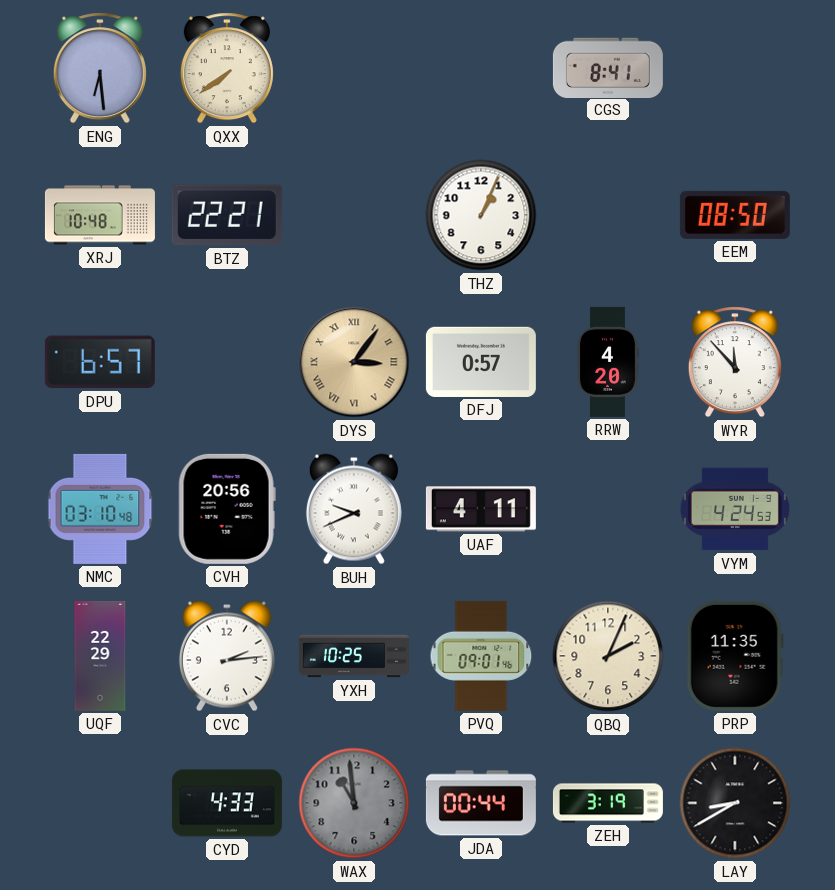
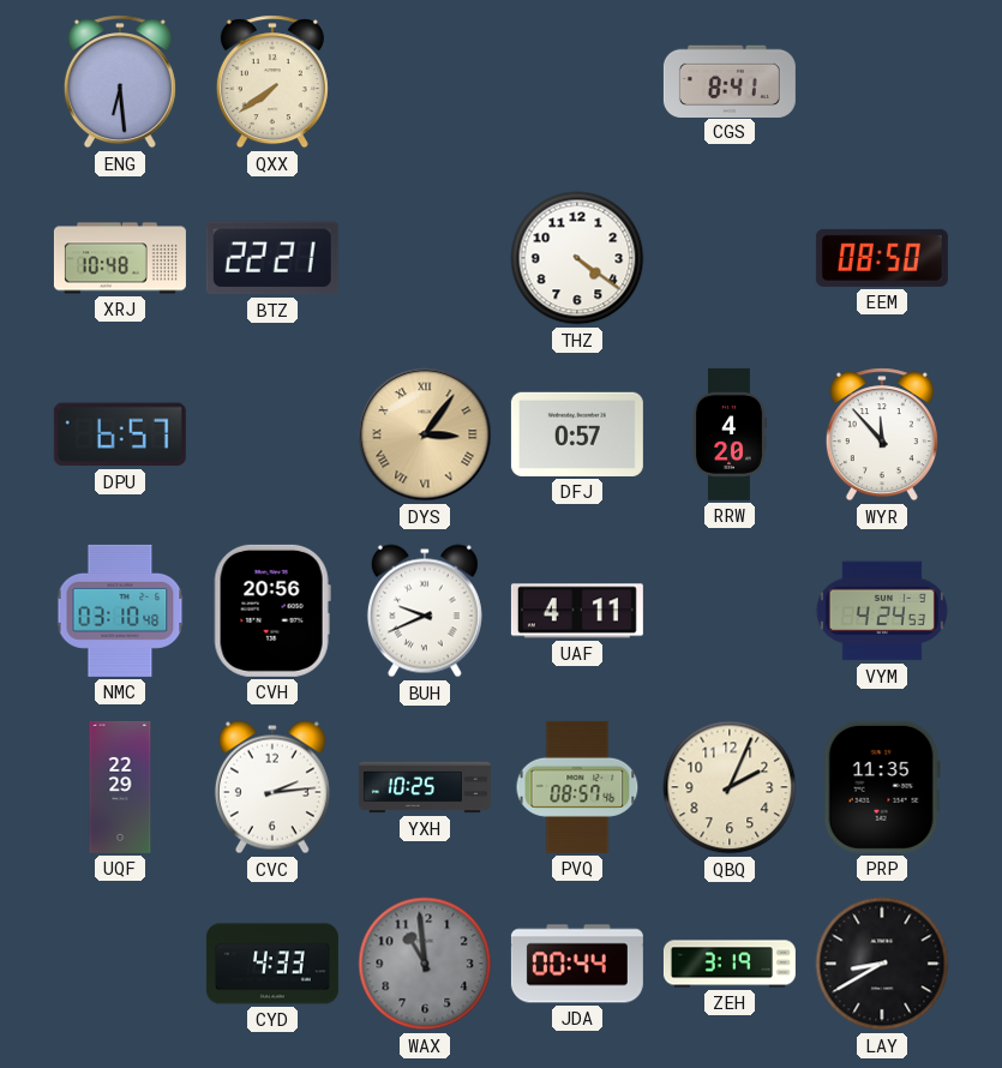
THZ: 1:04 -> 4:21
PVQ: 09:01 -> 08:57
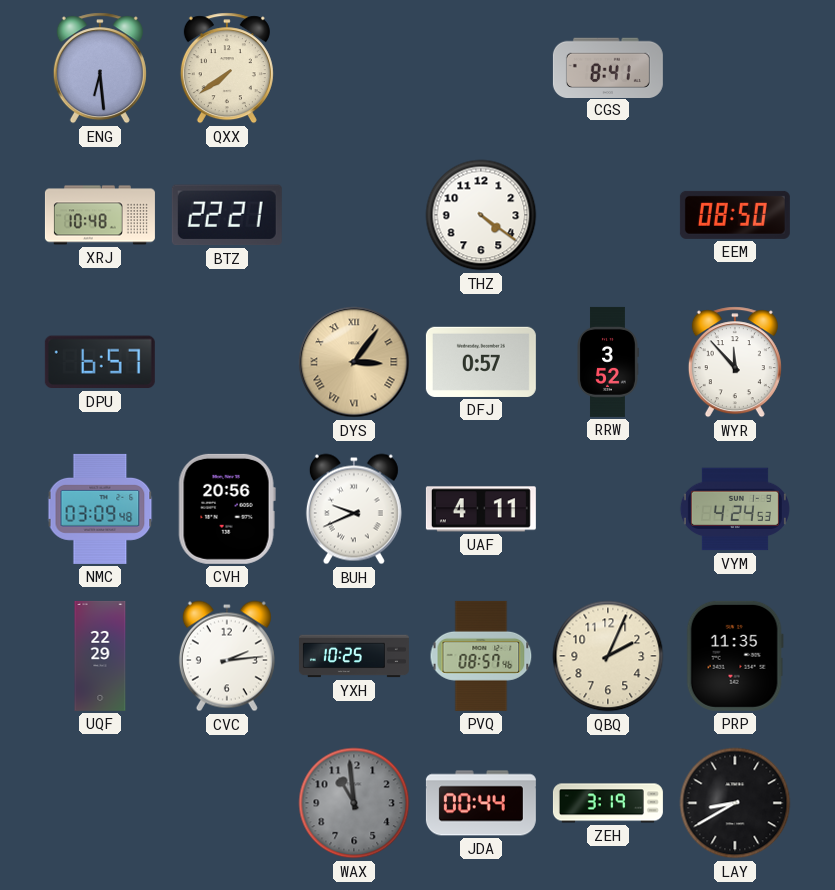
RRW: 4:20 -> 3:52
NMC: 03:10 -> 03:09
CYD: 4:33 -> none
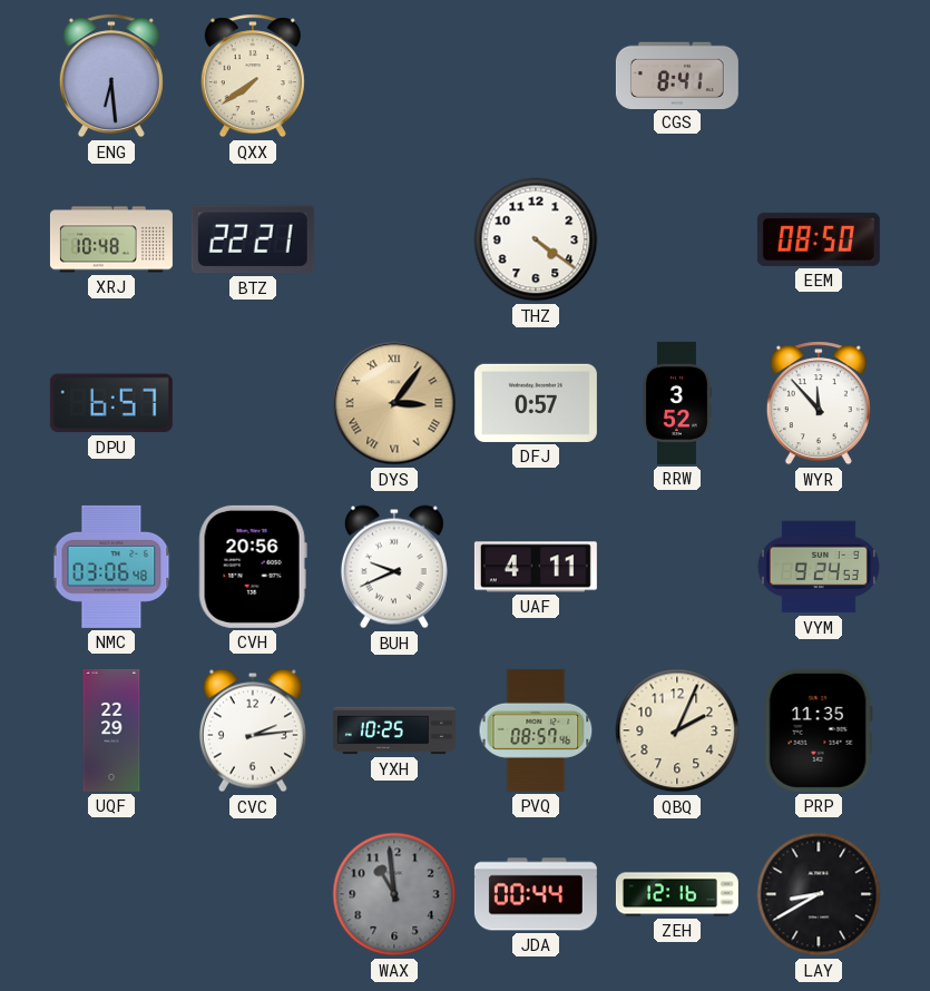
NMC: 03:09 -> 03:06
VYM: 4:24 -> 9:24
ZEH: 3:19 -> 12:16
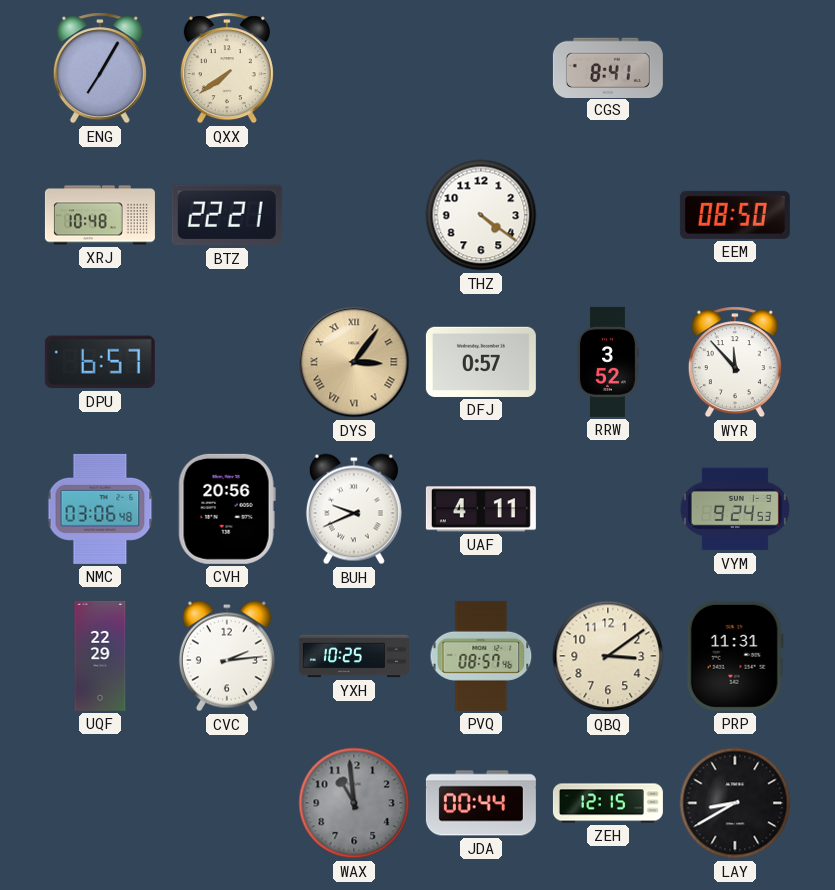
ENG: 6:29 -> 7:05
QBQ: 2:04 -> 3:09
PRP: 11:35 -> 11:31
ZEH: 12:16 -> 12:15
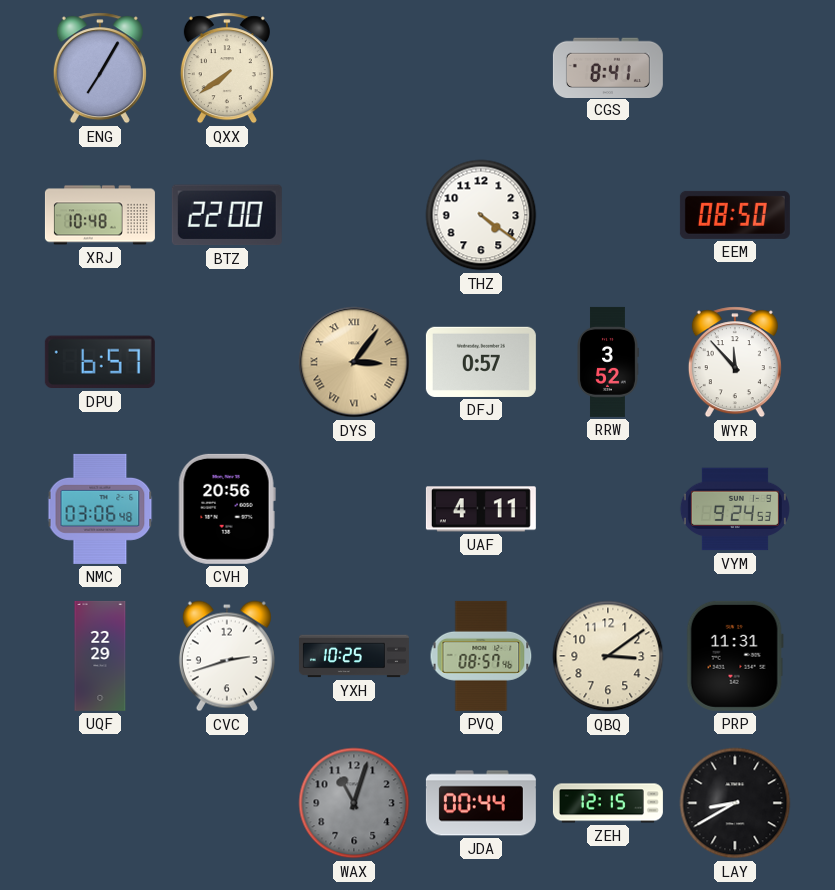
BTZ: 22:21 -> 22:00
BUH: 9:41 -> none
CVC: 2:14 -> 2:42
WAX: 10:59 -> 11:03
